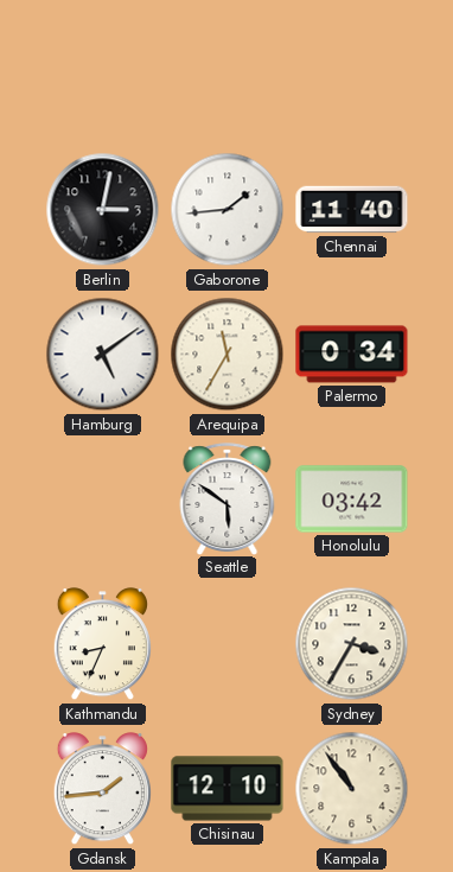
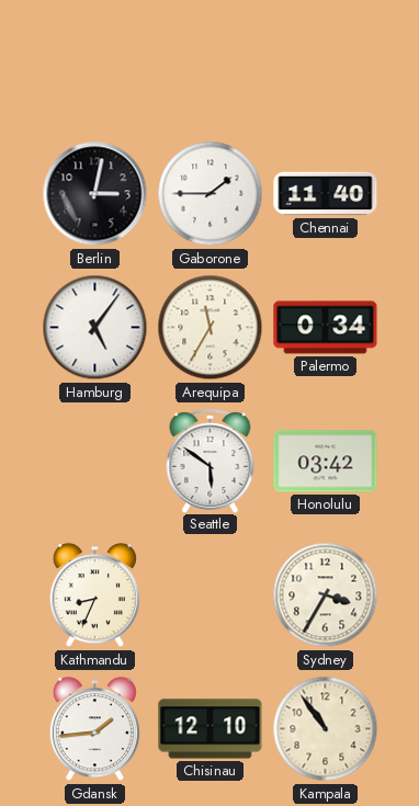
Gaborone: 1:44 -> 1:45
Hamburg: 5:09 -> 5:06
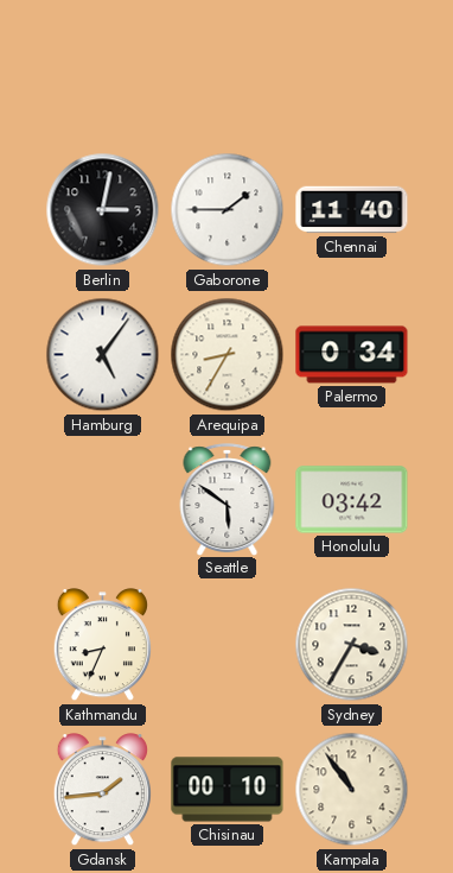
Arequipa: 11:35 -> 8:35
Chisinau: 12:10 -> 00:10
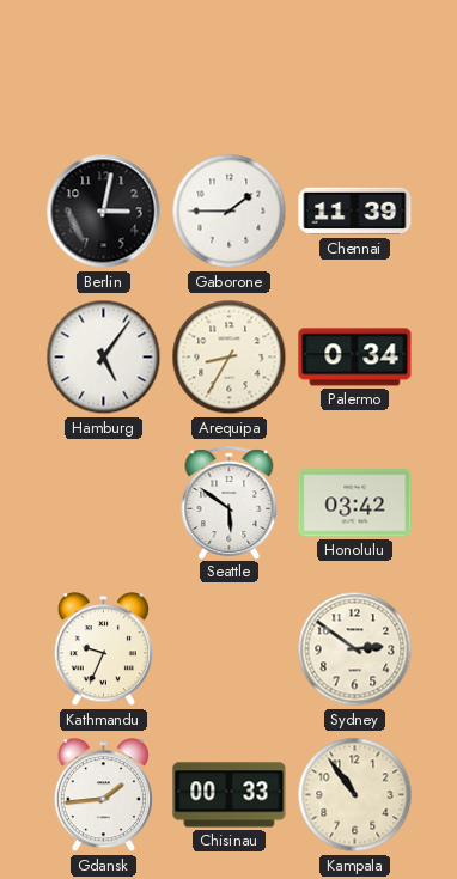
Chennai: 11:40 -> 11:39
Kathmandu: 8:34 -> 9:34
Sydney: 3:35 -> 2:51
Chisinau: 00:10 -> 00:33
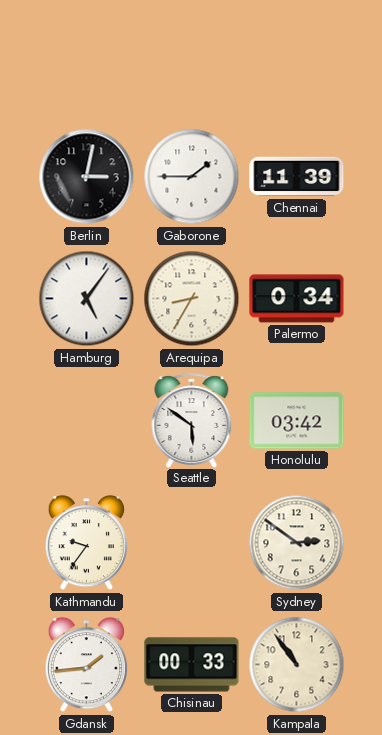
Kathmandu: 9:34 -> 9:36
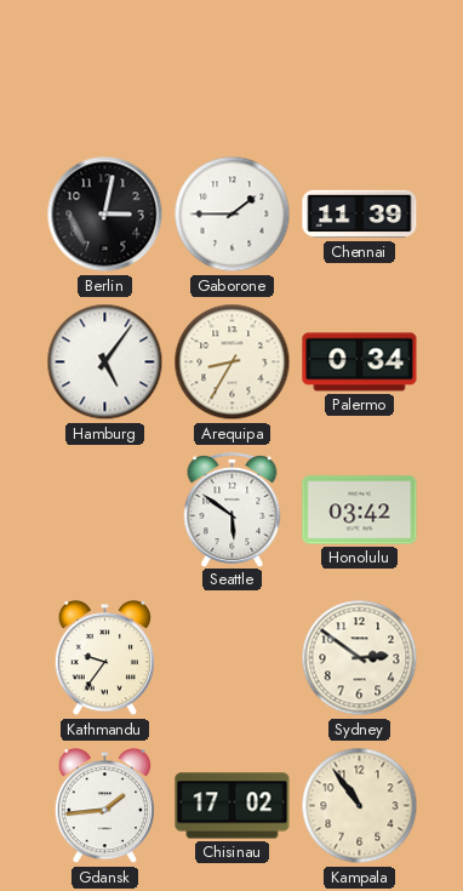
Chisinau: 00:33 -> 17:02
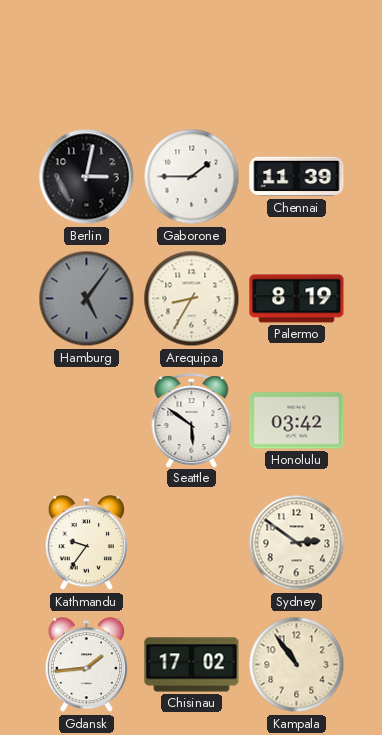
Hamburg dial: white -> grey
Palermo: 0:34 -> 8:19
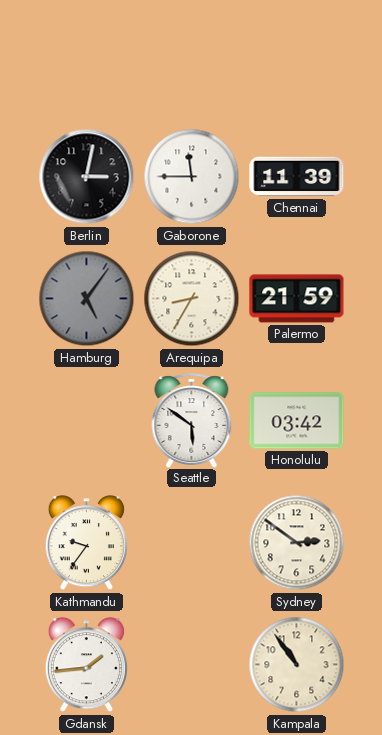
Gaborone: 1:45 -> 11:45
Palermo: 8:19 -> 21:59
Chisinau: 17:02 -> none
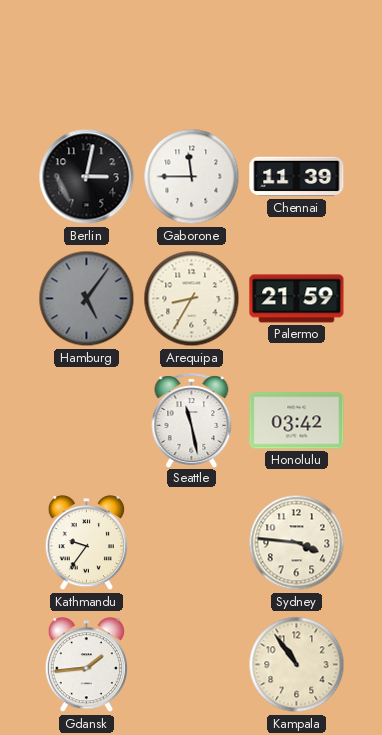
Seattle: 5:51 -> 11:28
Sydney: 2:51 -> 3:46
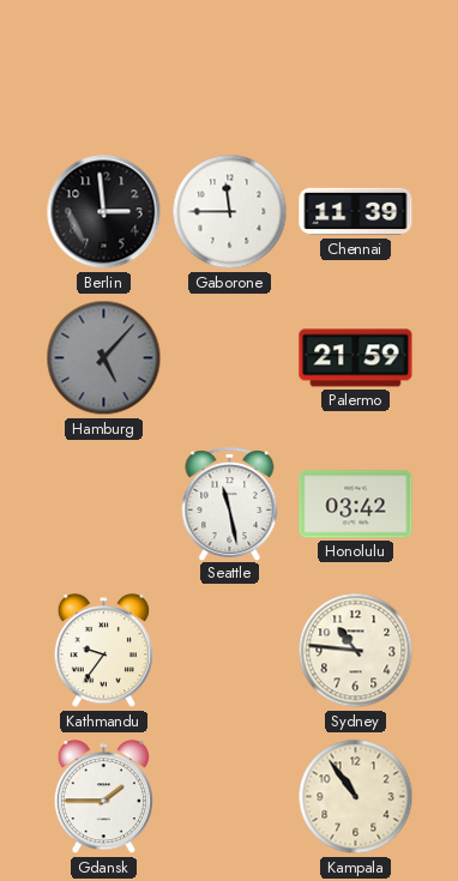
Berlin: 3:02 -> 2:59
Hamburg: 5:06 -> 5:07
Arequipa: 8:35 -> none
Sydney: 3:46 -> 10:46
Gdansk: 1:44 -> 1:45
